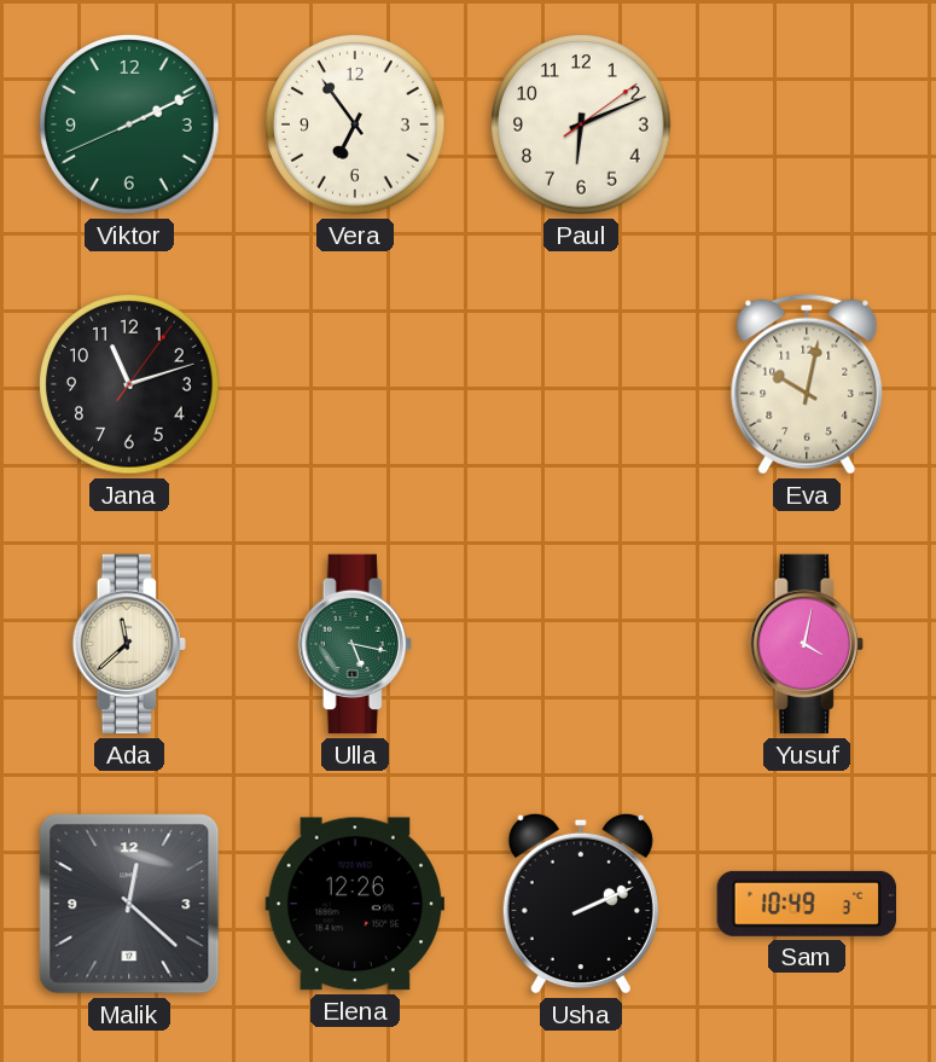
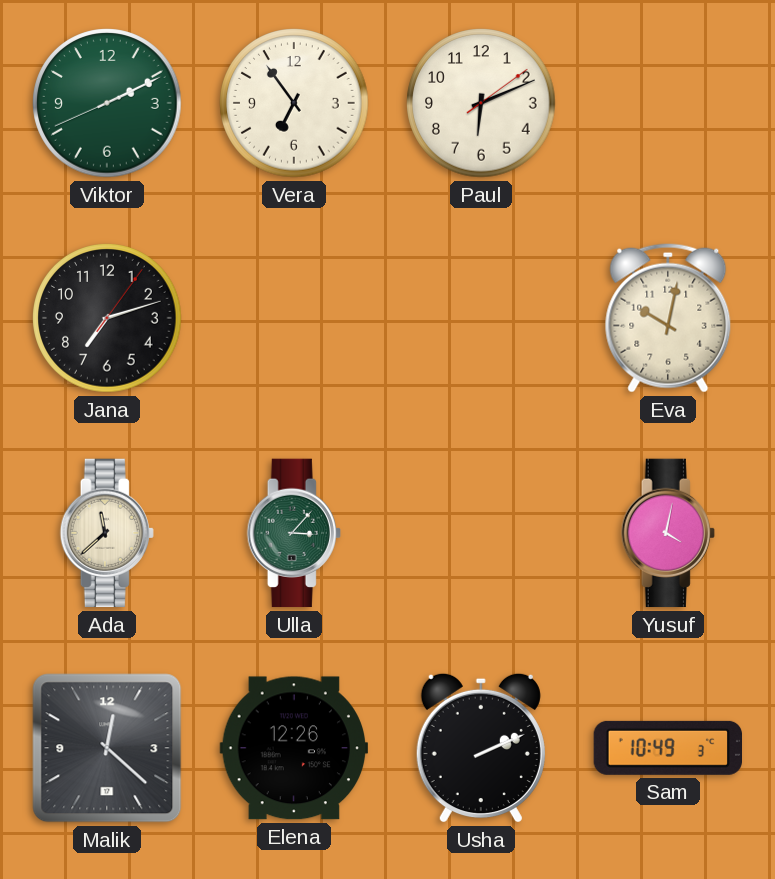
Jana: 11:12 -> 7:12
Ulla: 5:17 -> 3:07
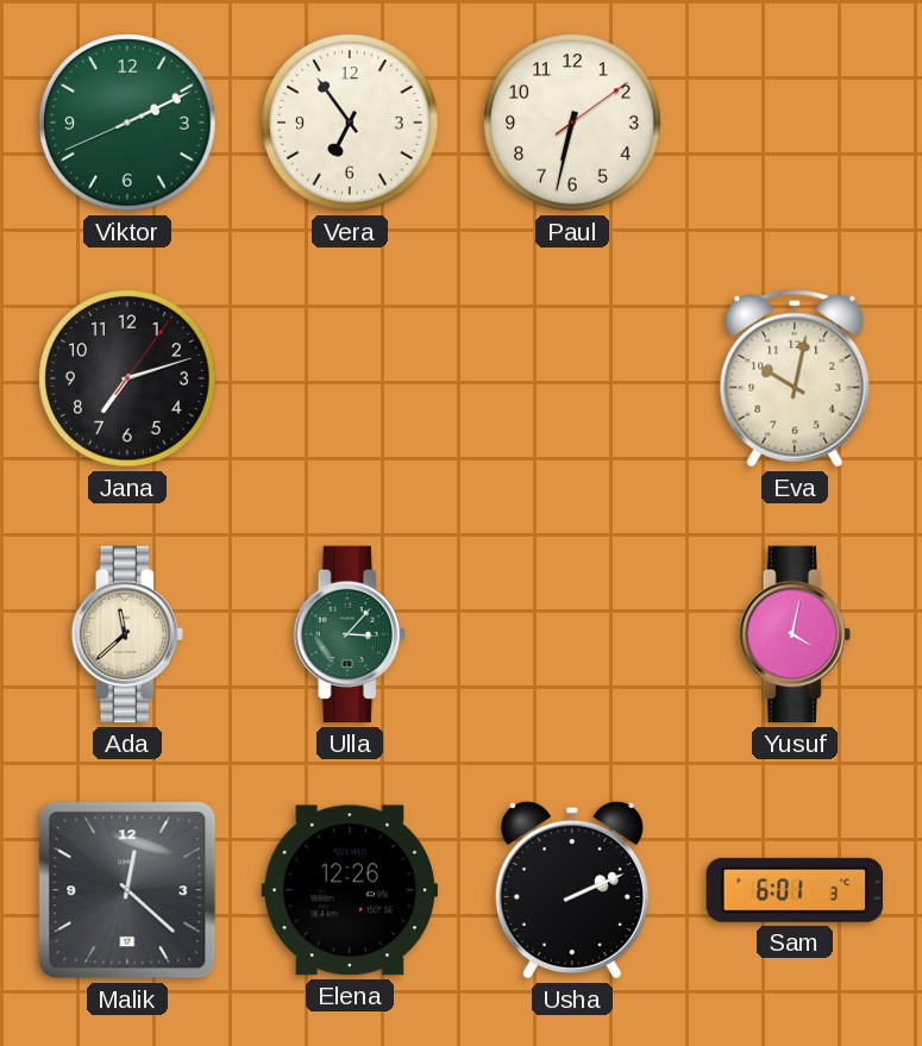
Paul: 6:11 -> 6:32
Sam: 10:49 -> 6:01
